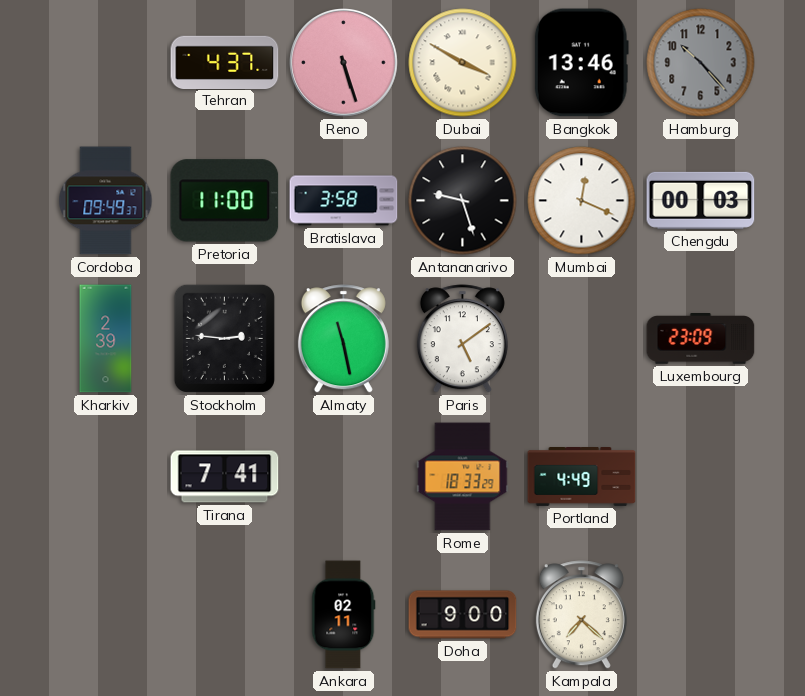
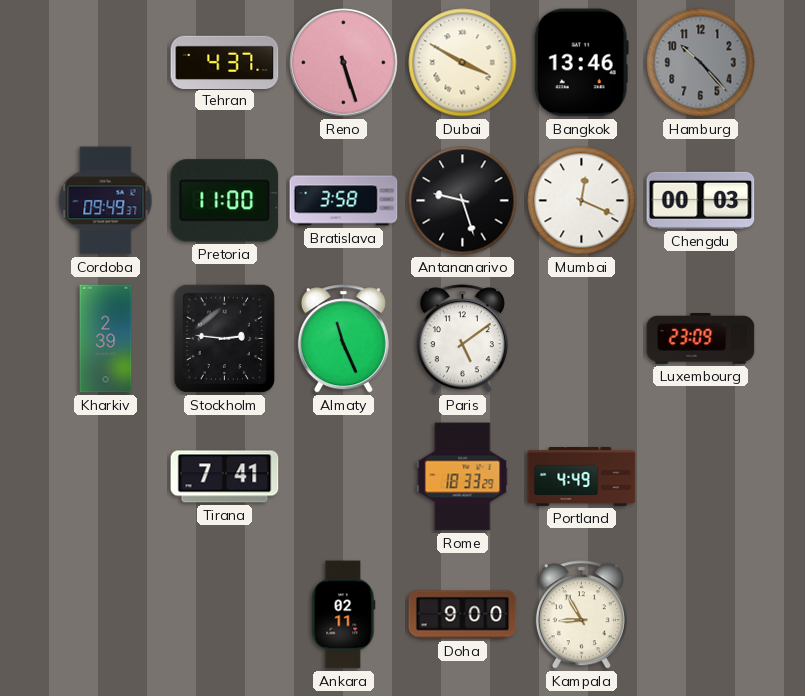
Almaty: 11:28 -> 11:26
Kampala: 7:22 -> 8:55
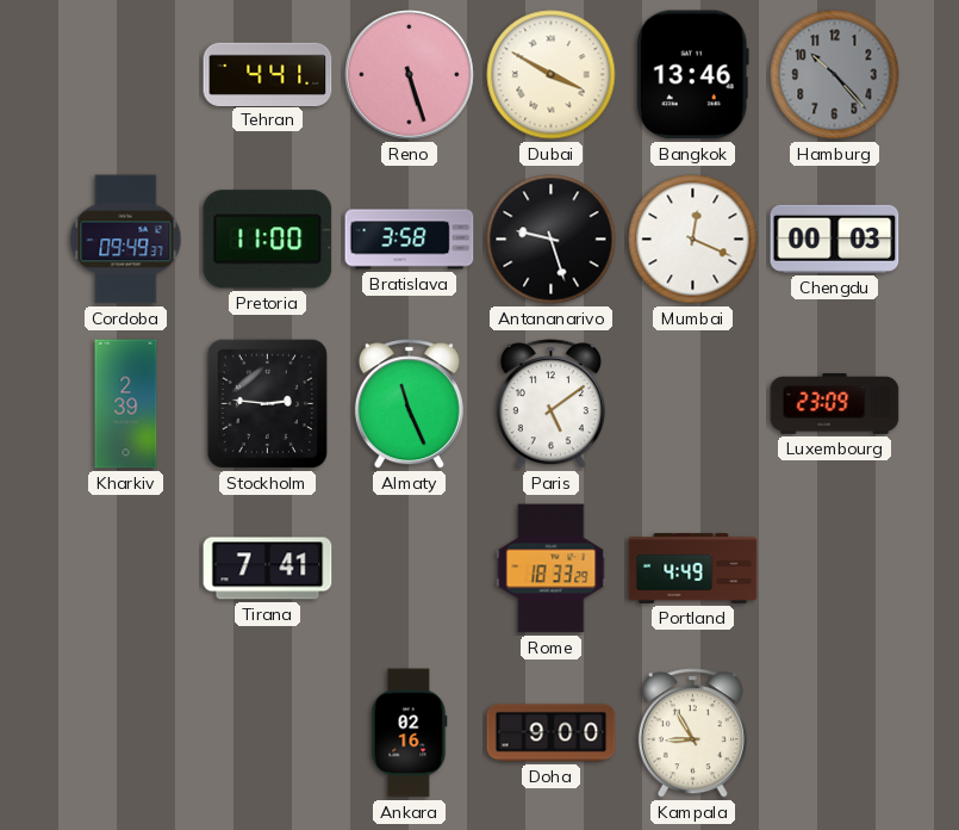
Tehran: 4:37 -> 4:41
Ankara: 02:11 -> 02:16
